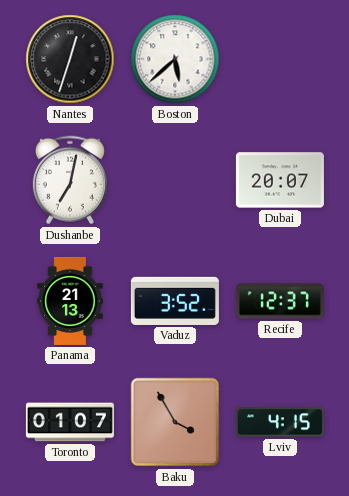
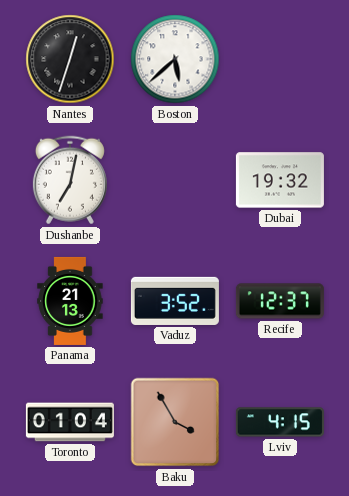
Dubai: 20:07 -> 19:32
Toronto: 01:07 -> 01:04
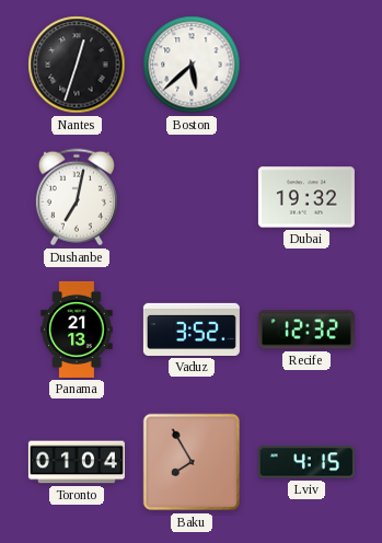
Recife: 12:37 -> 12:32
Baku: 3:55 -> 7:55
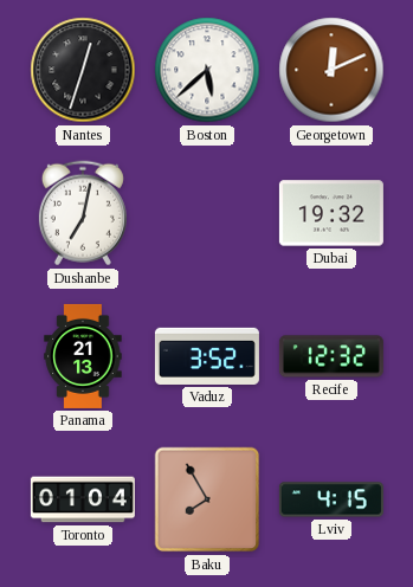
Georgetown: none -> 12:11
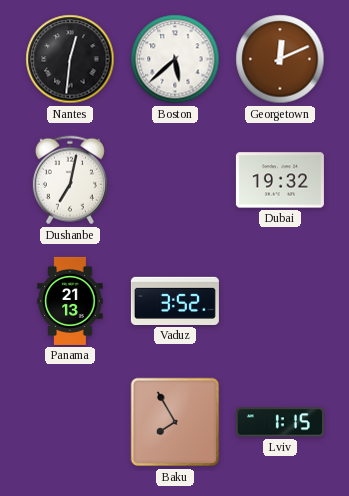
Nantes: 12:33 -> 12:31
Recife: 12:32 -> none
Toronto: 01:04 -> none
Lviv: 4:15 -> 1:15
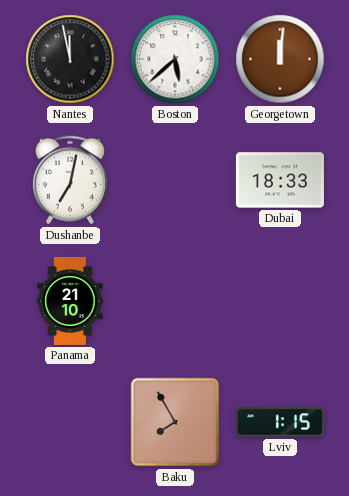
Nantes: 12:31 -> 11:58
Georgetown: 12:11 -> 12:01
Dubai: 19:32 -> 18:33
Panama: 21:13 -> 21:10
Vaduz: 3:52 -> none
